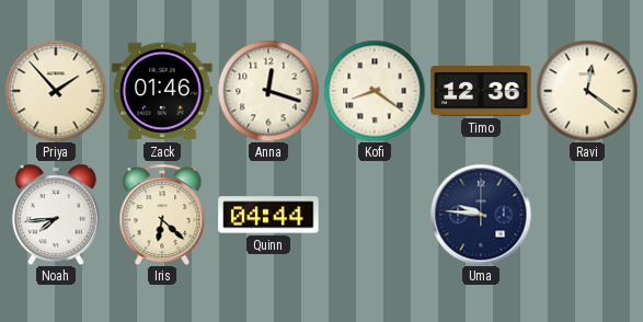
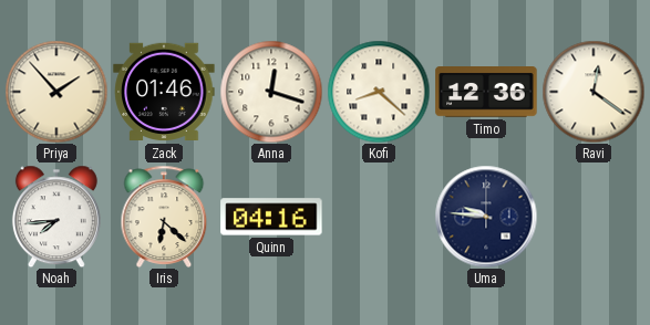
Kofi: 8:21 -> 8:22
Quinn: 04:44 -> 04:16
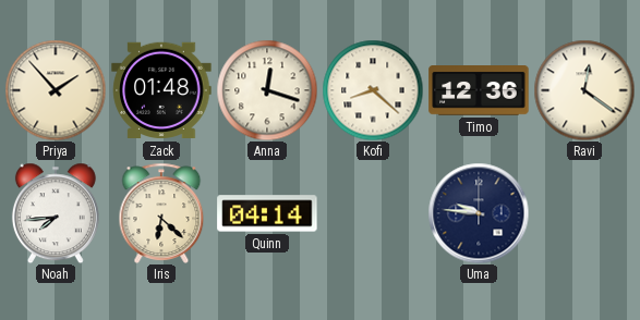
Zack: 01:46 -> 01:48
Quinn: 04:16 -> 04:14
